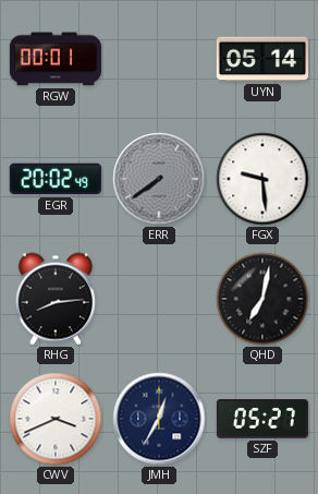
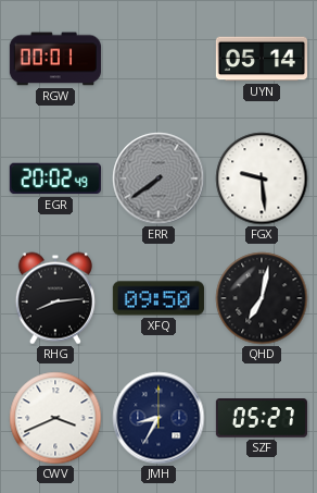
XFQ: none -> 09:50
JMH: 12:35 -> 8:35
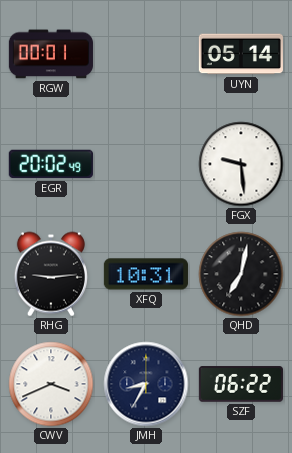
ERR: 7:39 -> none
RHG: 8:14 -> 9:14
XFQ: 09:50 -> 10:31
SZF: 05:27 -> 06:22
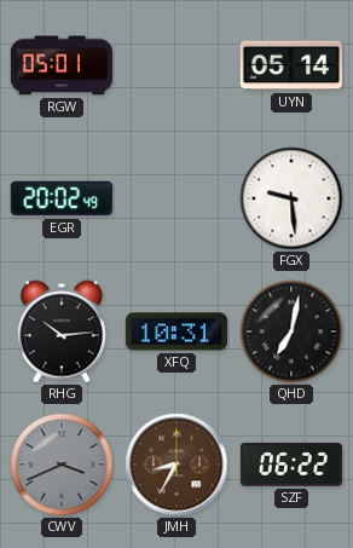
RGW: 00:01 -> 05:01
RHG: 9:14 -> 10:14
CWV dial: white -> grey
JMH dial: navy -> brown
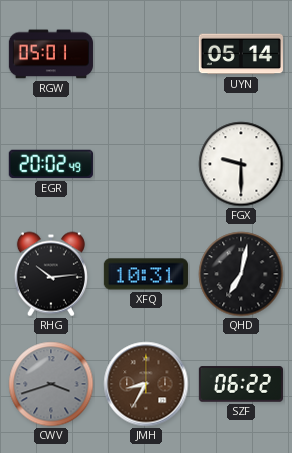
FGX: 9:29 -> 9:30
CWV: 3:41 -> 3:42
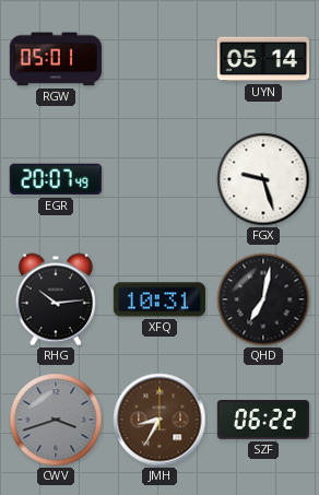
EGR: 20:02 -> 20:07
FGX: 9:30 -> 9:27
